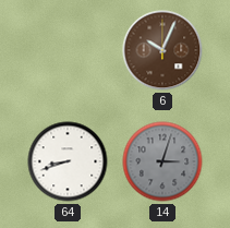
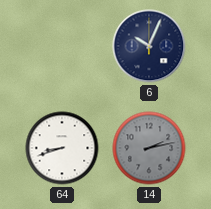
6 dial: brown -> navy
14: 3:03 -> 2:13
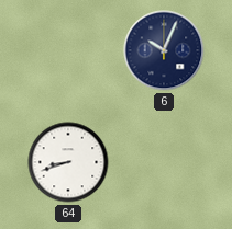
14: 2:13 -> none
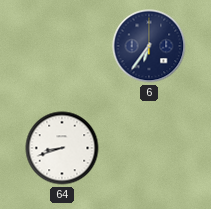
6: 10:04 -> 6:36
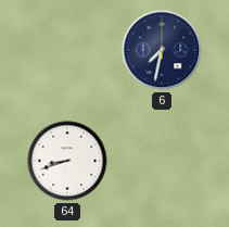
6: 6:36 -> 7:32
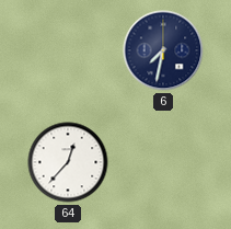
64: 8:42 -> 12:37
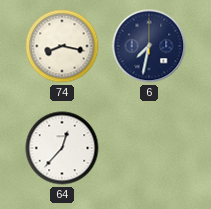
74: none -> 8:17
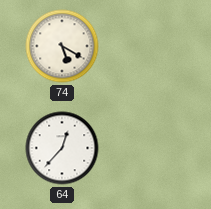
74: 8:17 -> 5:20
6: 7:32 -> none
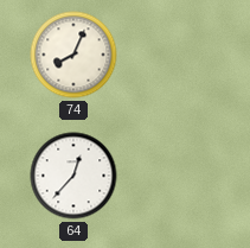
74: 5:20 -> 8:04
